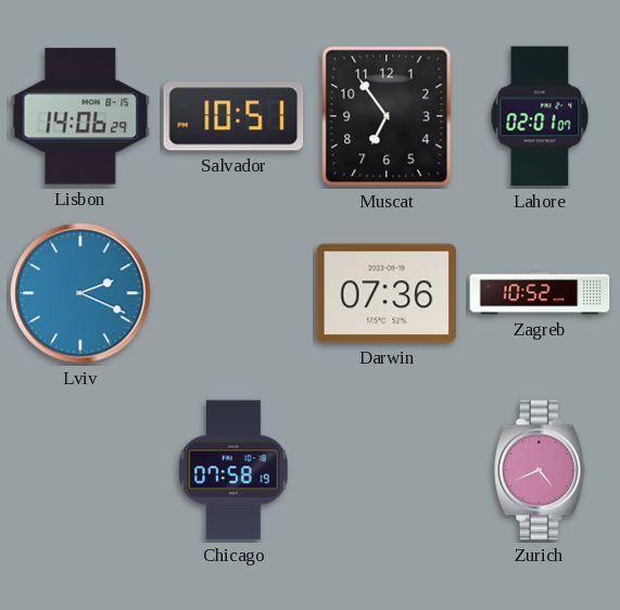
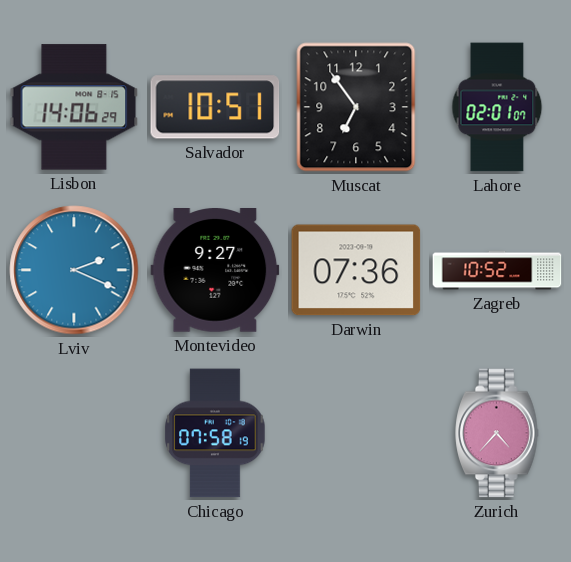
Montevideo: none -> 9:27
Zurich: 4:41 -> 4:37
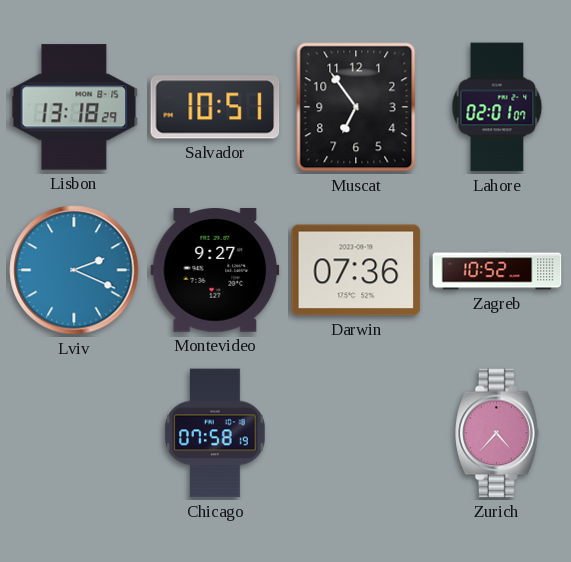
Lisbon: 14:06 -> 13:18
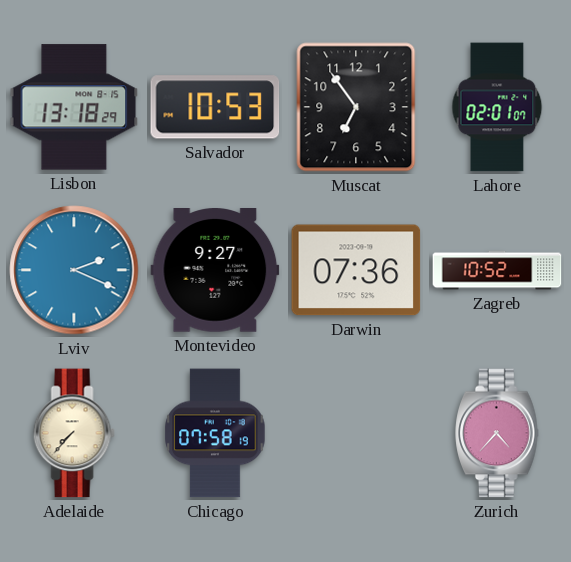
Salvador: 10:51 -> 10:53
Adelaide: none -> 7:37
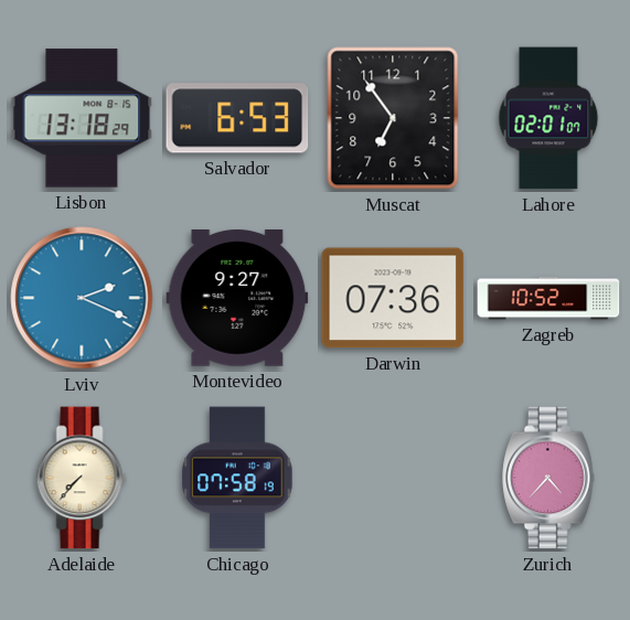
Salvador: 10:53 -> 6:53
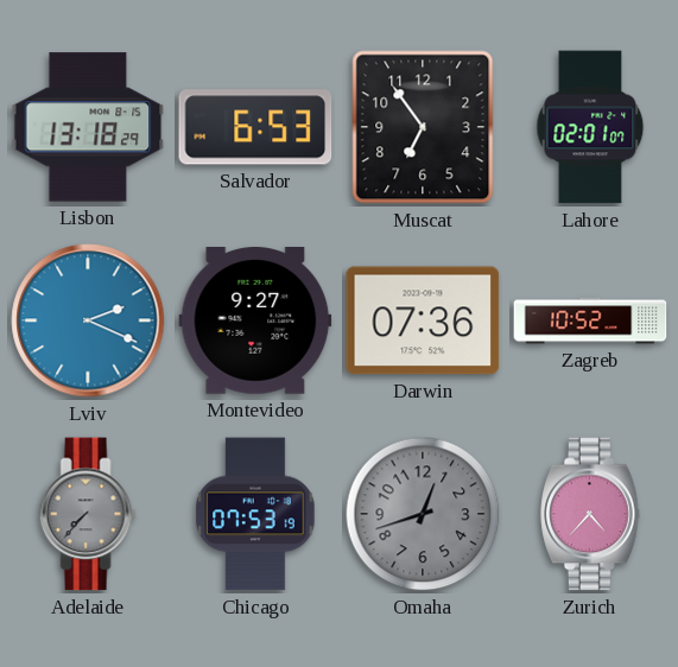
Adelaide dial: cream -> grey
Chicago: 07:58 -> 07:53
Omaha: none -> 12:42
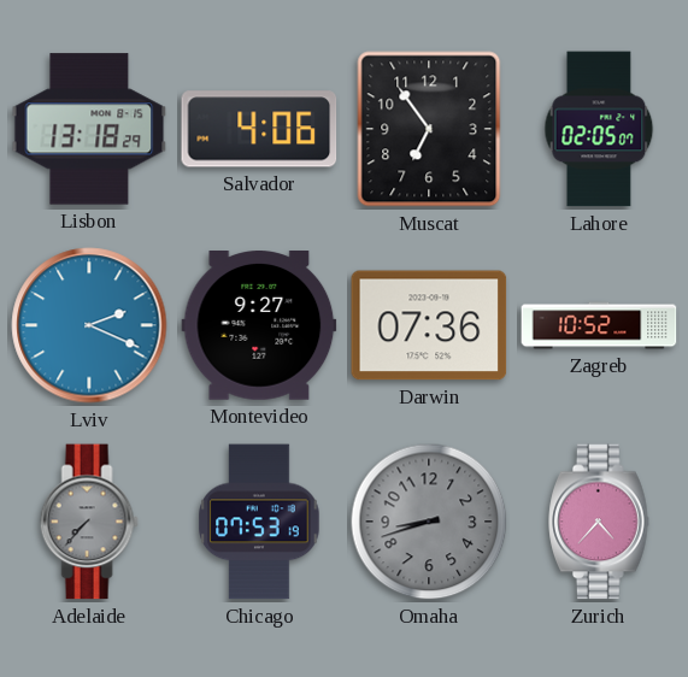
Salvador: 6:53 -> 4:06
Lahore: 02:01 -> 02:05
Omaha: 12:42 -> 8:42
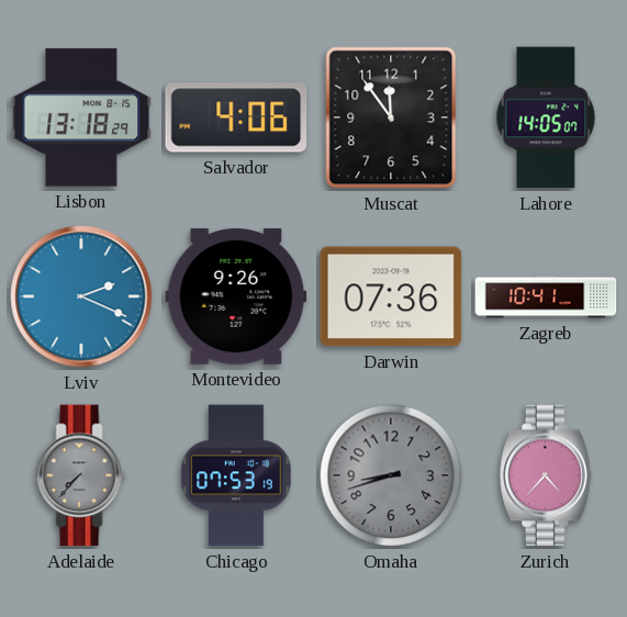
Muscat: 6:54 -> 11:54
Lahore: 02:05 -> 14:05
Montevideo: 9:27 -> 9:26
Zagreb: 10:52 -> 10:41
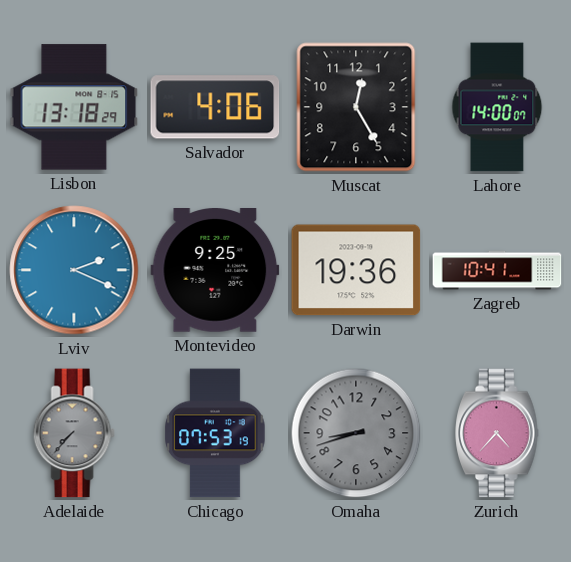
Muscat: 11:54 -> 12:25
Lahore: 14:05 -> 14:00
Montevideo: 9:26 -> 9:25
Darwin: 07:36 -> 19:36
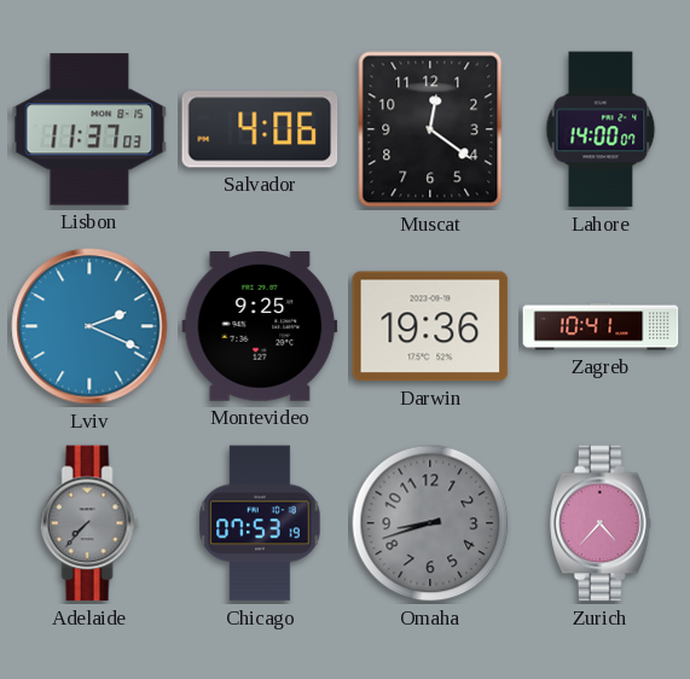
Lisbon: 13:18 -> 11:37
Muscat: 12:25 -> 12:21
